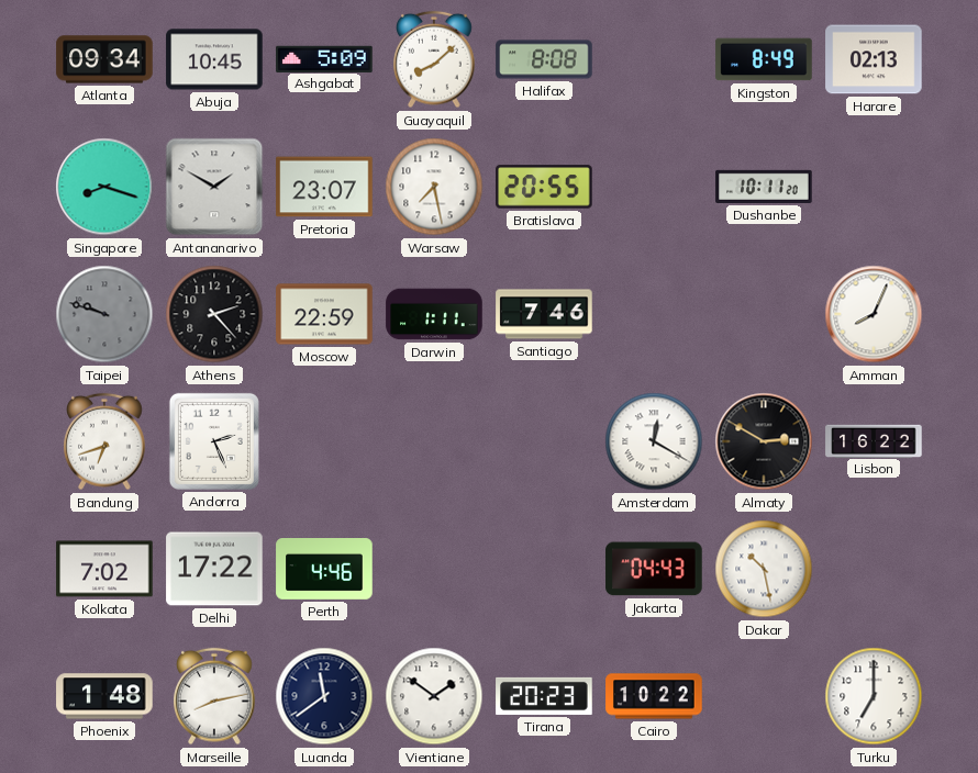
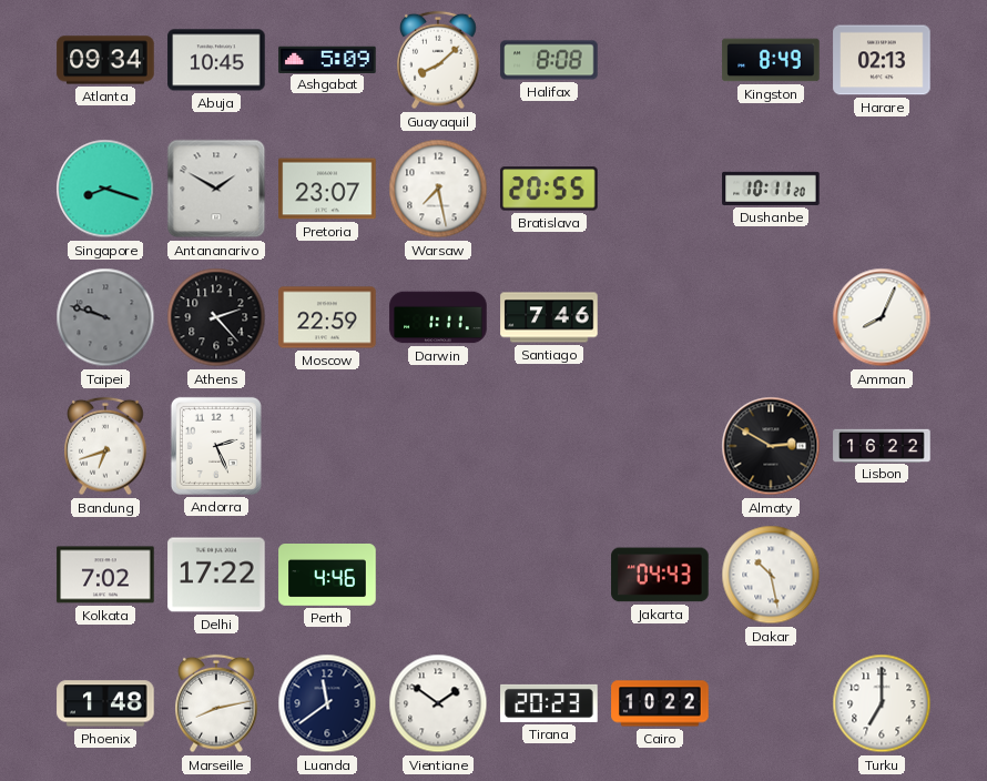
Amsterdam: 12:20 -> none
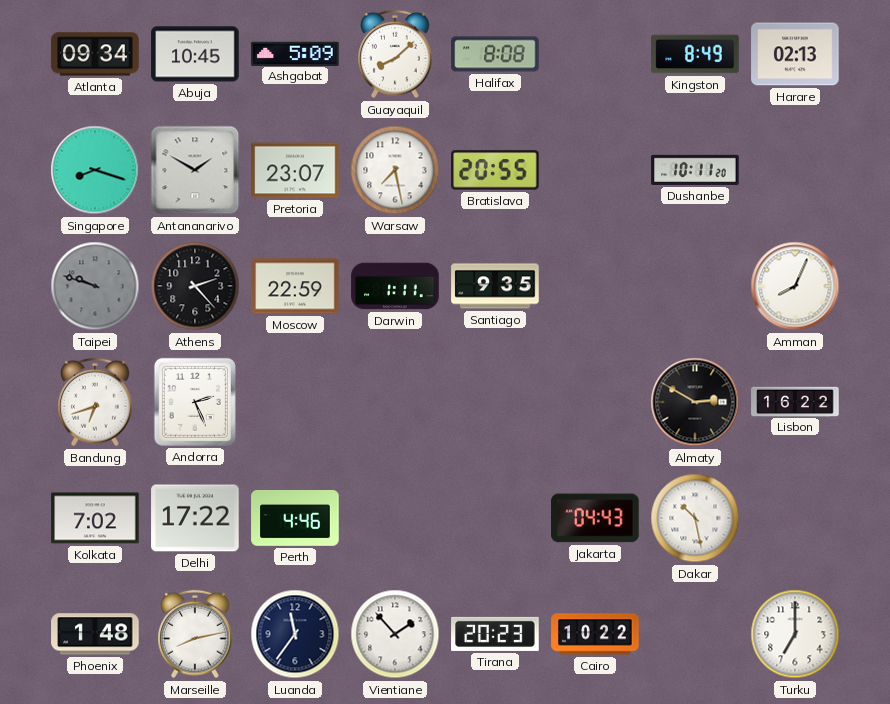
Santiago: 7:46 -> 9:35
Luanda: 11:39 -> 11:36
Vientiane: 1:51 -> 1:53
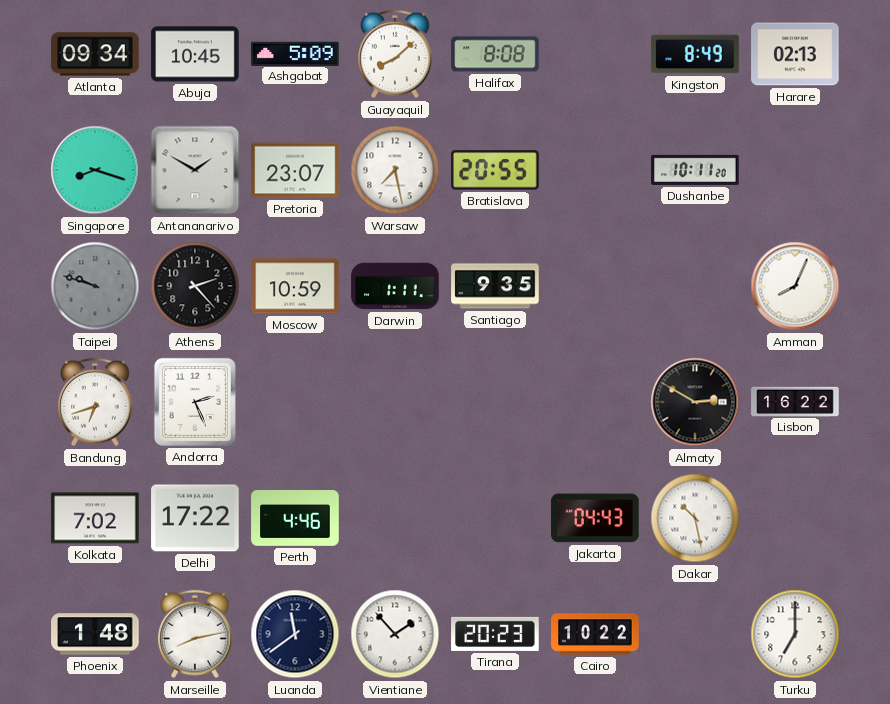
Moscow: 22:59 -> 10:59
Luanda: 11:36 -> 11:39
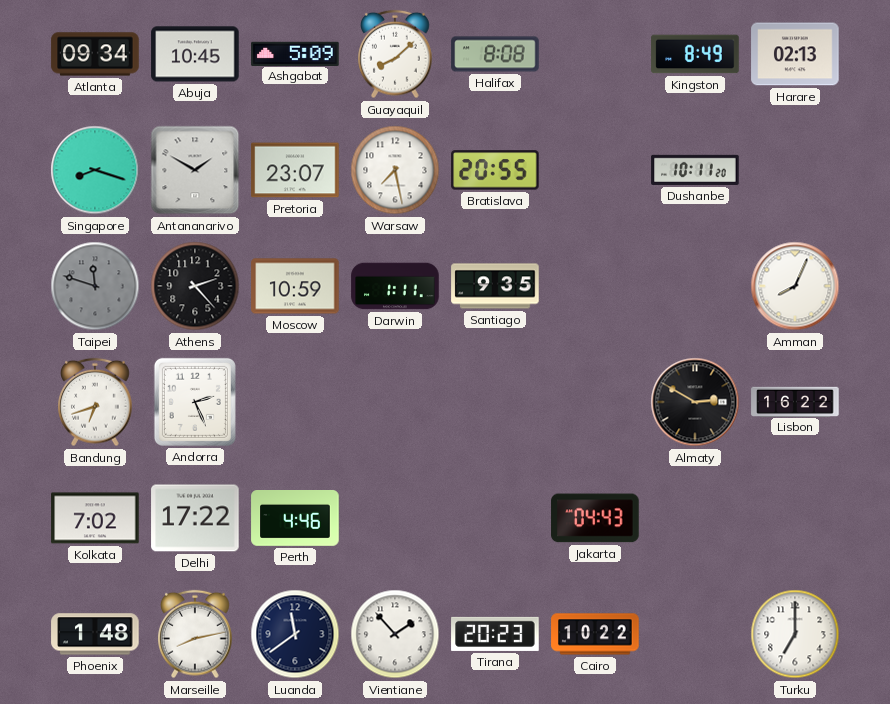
Taipei: 9:48 -> 11:48
Dakar: 10:28 -> none
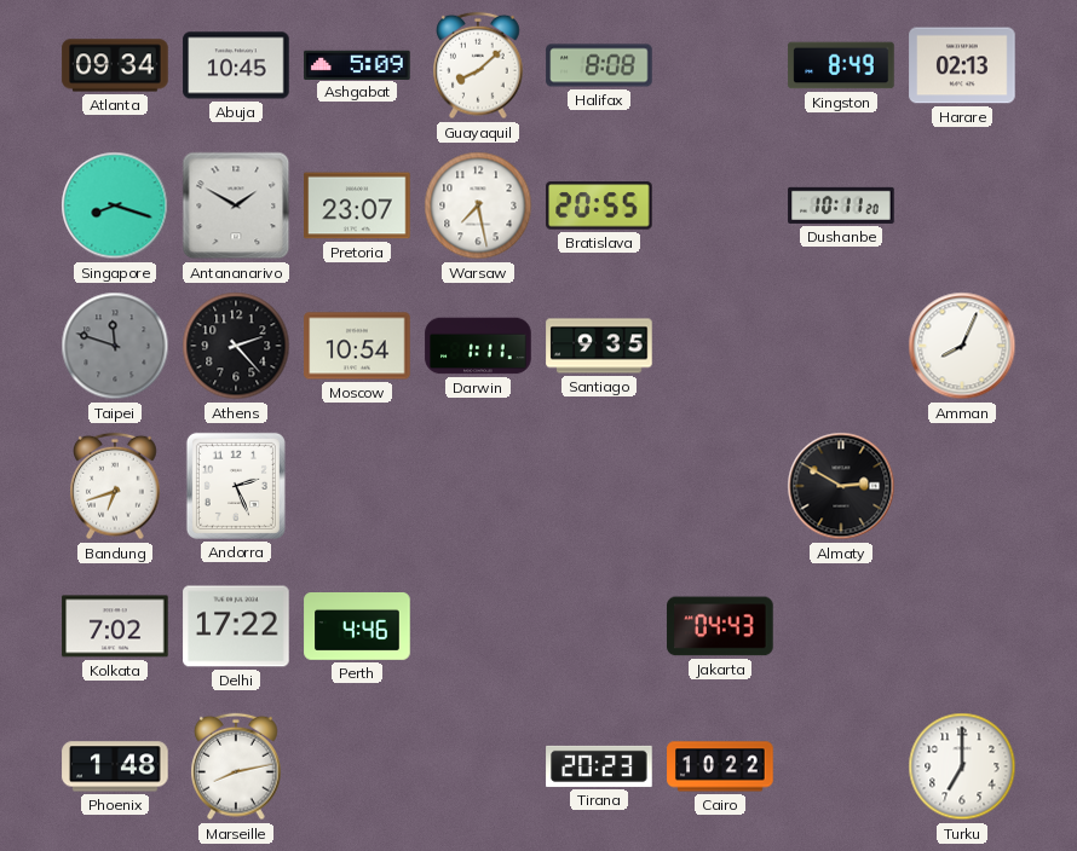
Moscow: 10:59 -> 10:54
Lisbon: 16:22 -> none
Luanda: 11:39 -> none
Vientiane: 1:53 -> none
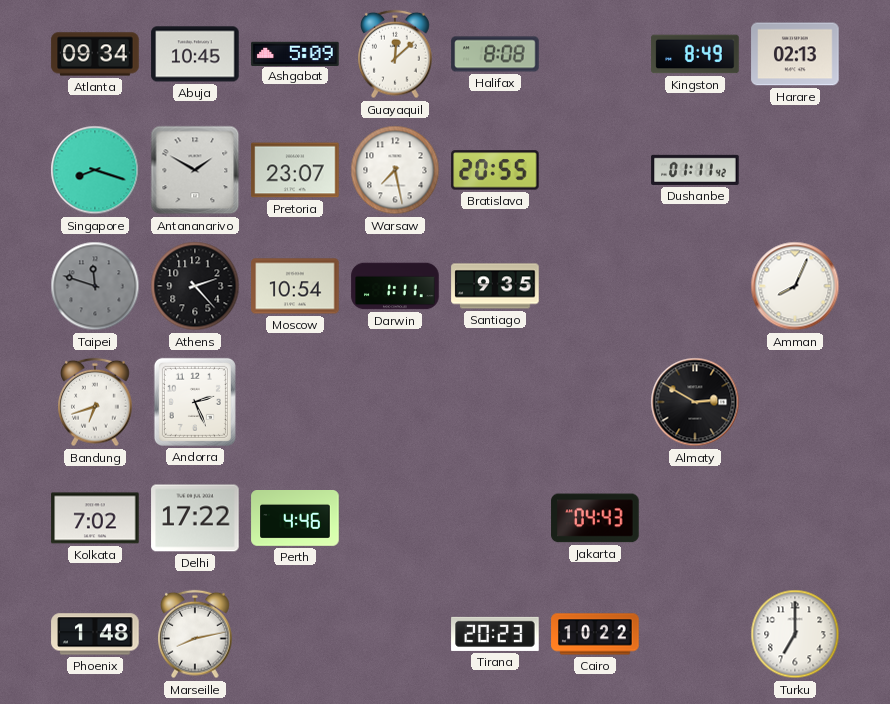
Guayaquil: 8:08 -> 12:08
Dushanbe: 10:11 -> 01:11
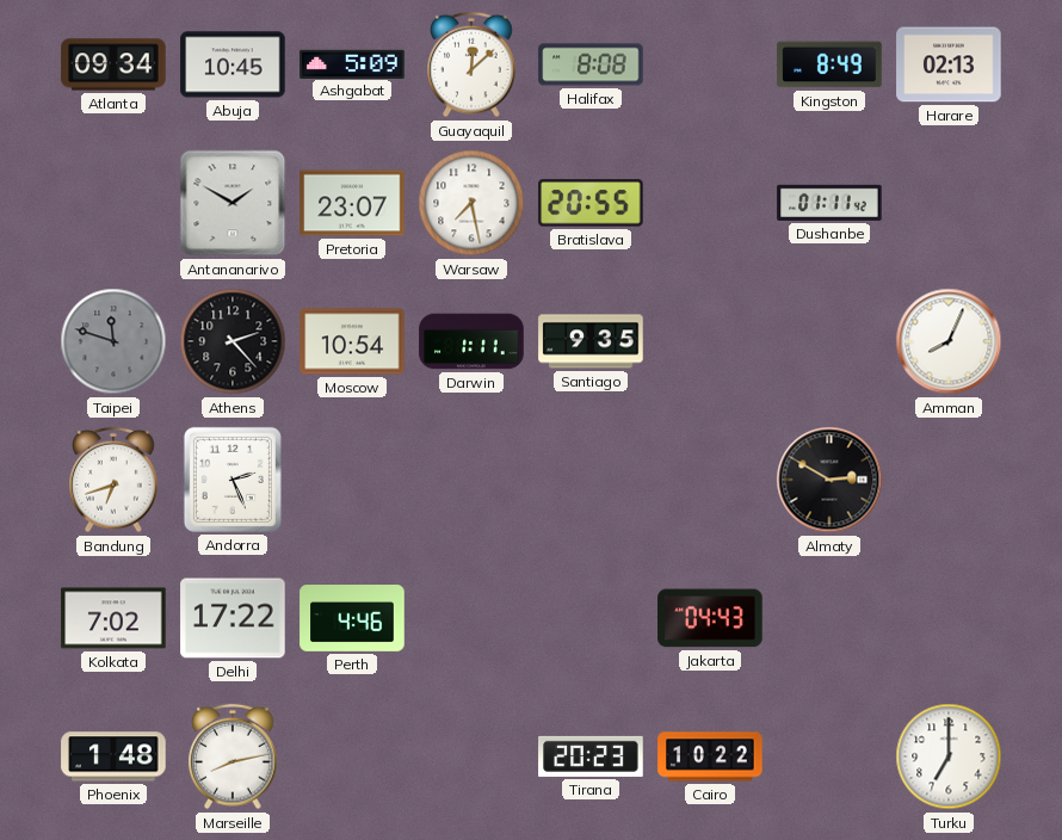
Singapore: 8:18 -> none
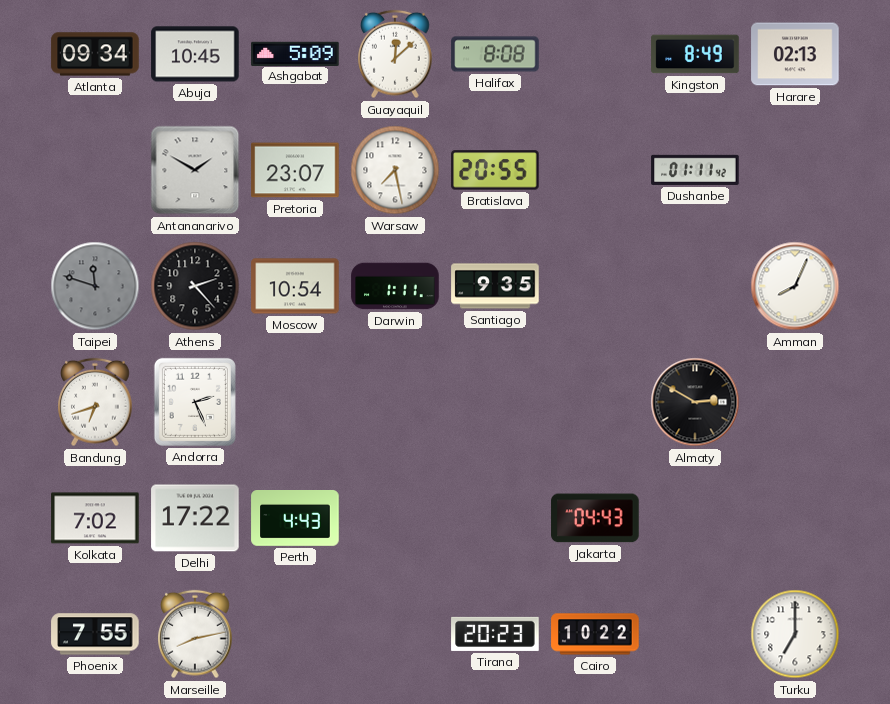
Perth: 4:46 -> 4:43
Phoenix: 1:48 -> 7:55
